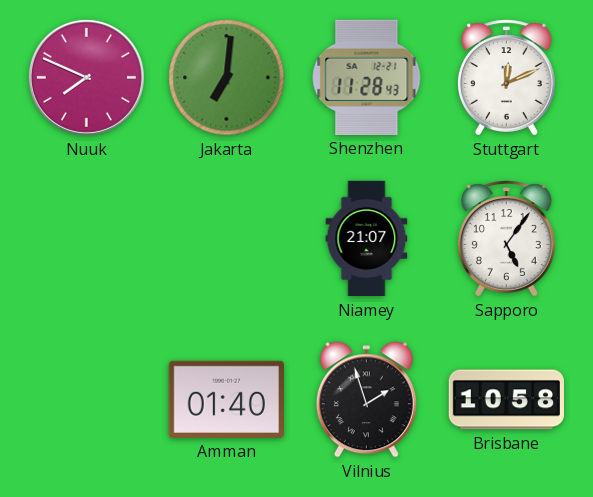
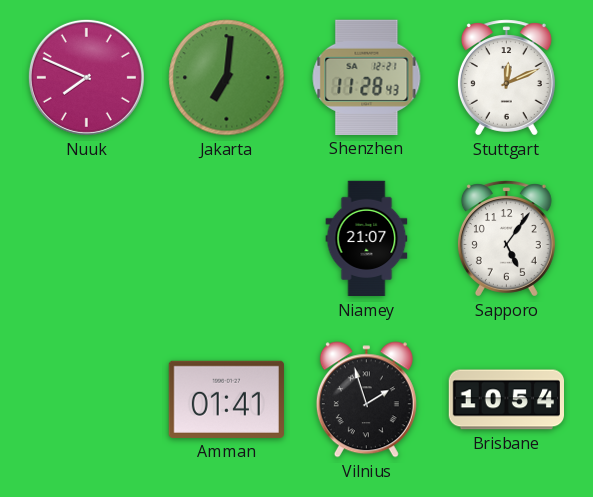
Amman: 01:40 -> 01:41
Brisbane: 10:58 -> 10:54
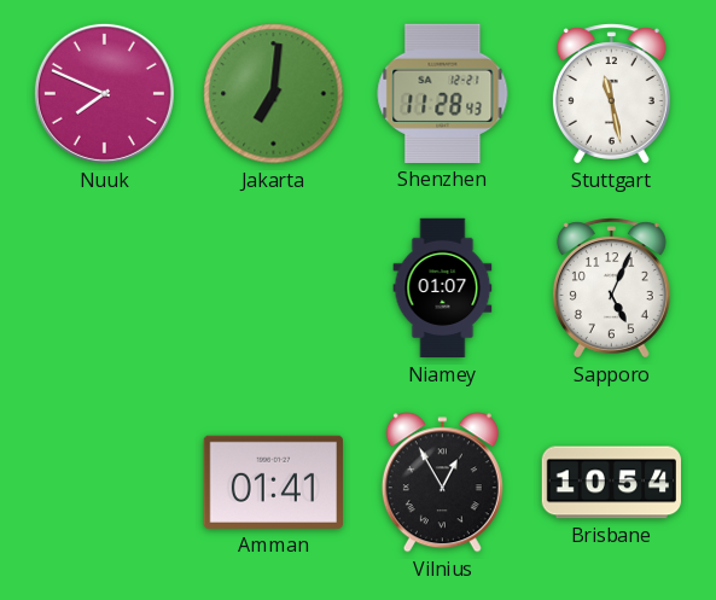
Stuttgart: 12:11 -> 11:28
Niamey: 21:07 -> 01:07
Sapporo: 5:06 -> 5:04
Vilnius: 1:57 -> 12:55
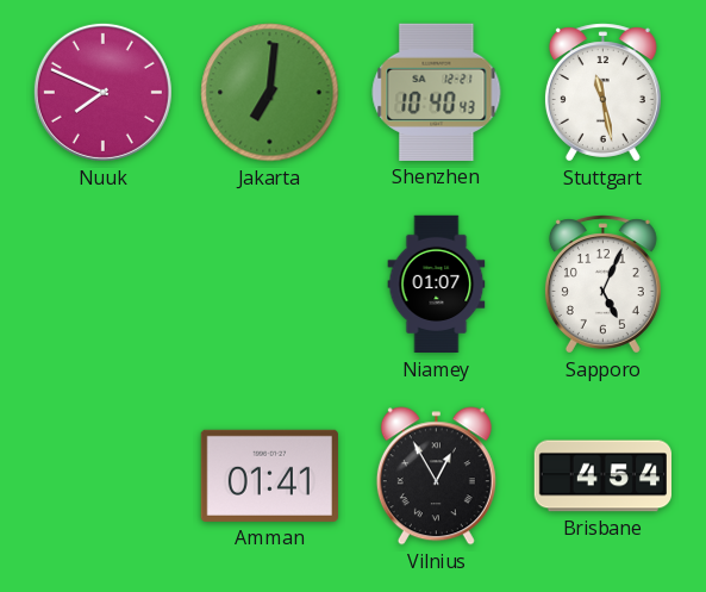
Shenzhen: 11:28 -> 10:40
Brisbane: 10:54 -> 4:54
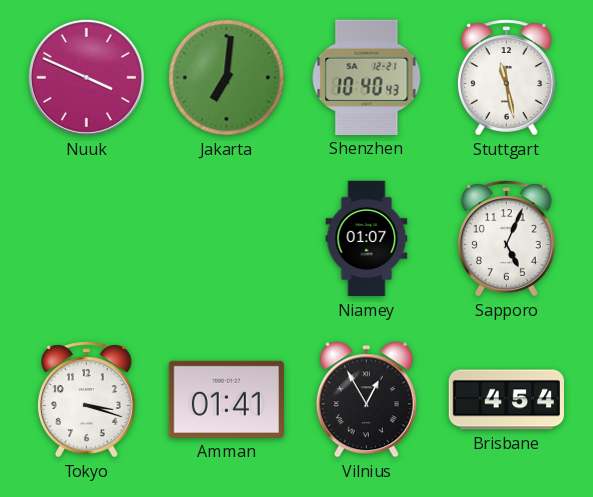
Nuuk: 7:49 -> 3:49
Tokyo: none -> 3:18
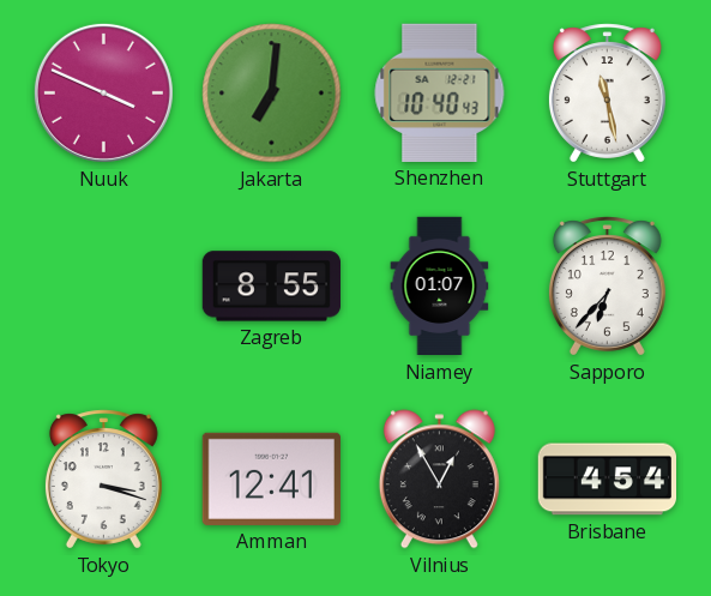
Zagreb: none -> 8:55
Sapporo: 5:04 -> 6:37
Amman: 01:41 -> 12:41
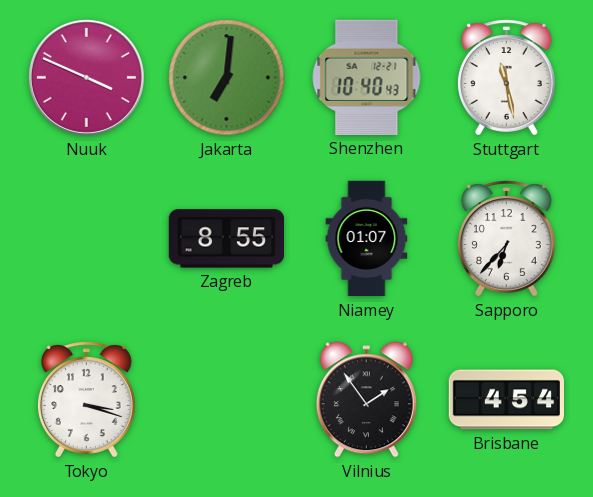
Amman: 12:41 -> none
Vilnius: 12:55 -> 1:54
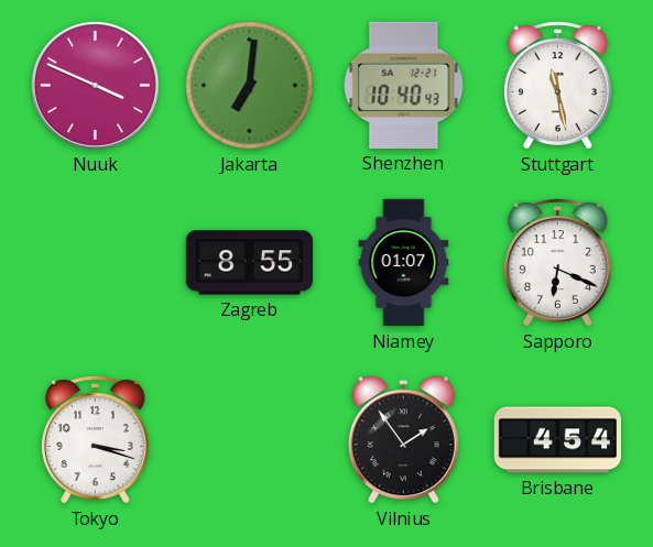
Sapporo: 6:37 -> 6:19
